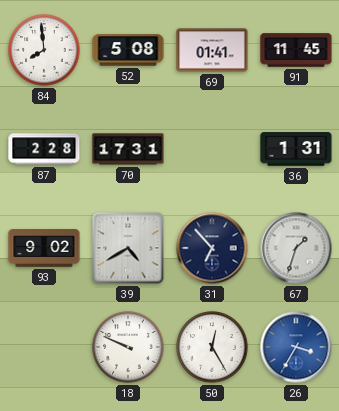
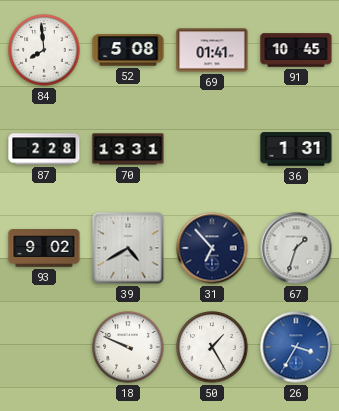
91: 11:45 -> 10:45
70: 17:31 -> 13:31
50: 12:25 -> 1:25
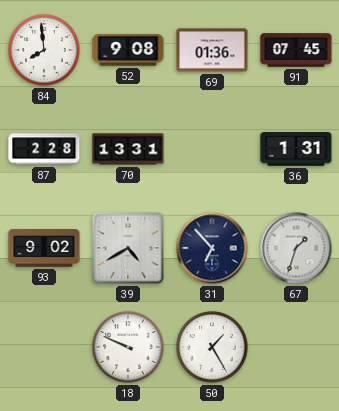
52: 5:08 -> 9:08
69: 01:41 -> 01:36
91: 10:45 -> 07:45
26: 3:35 -> none
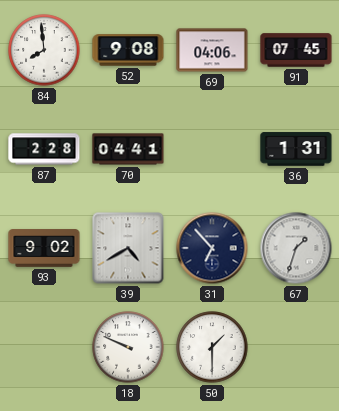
69: 01:36 -> 04:06
70: 13:31 -> 04:41
50: 1:25 -> 1:30
